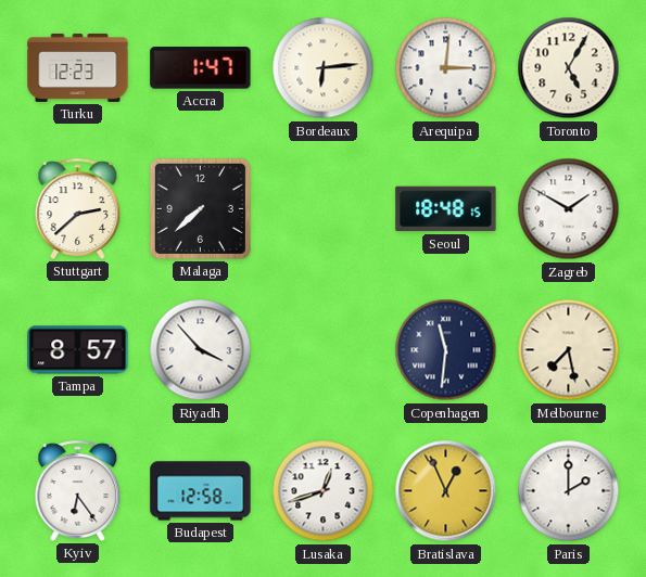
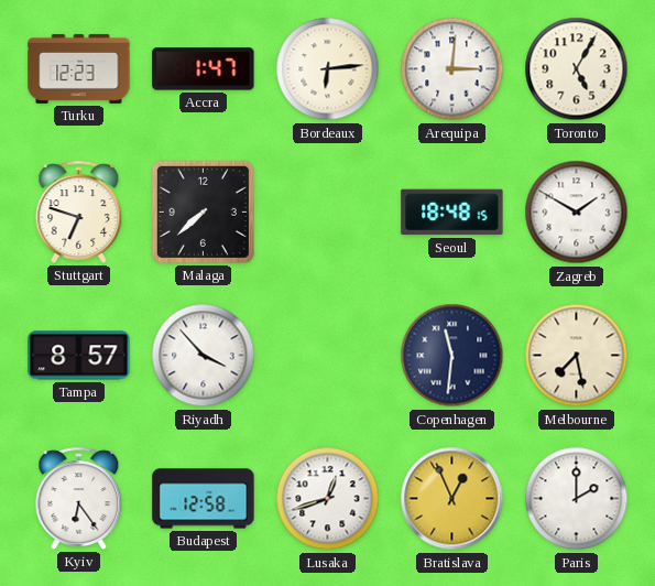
Stuttgart: 2:38 -> 6:48
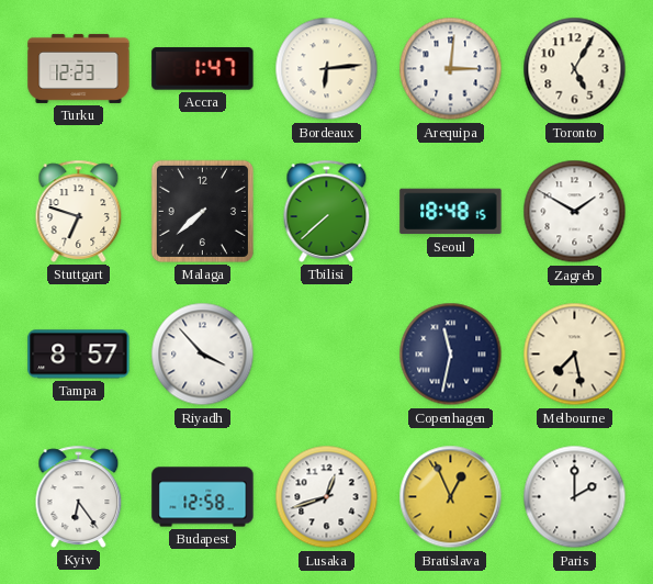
Tbilisi: none -> 7:38
Copenhagen: 11:31 -> 11:32
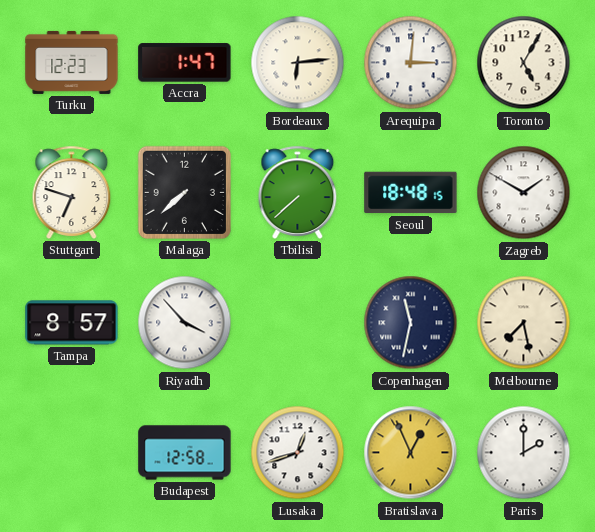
Kyiv: 6:24 -> none
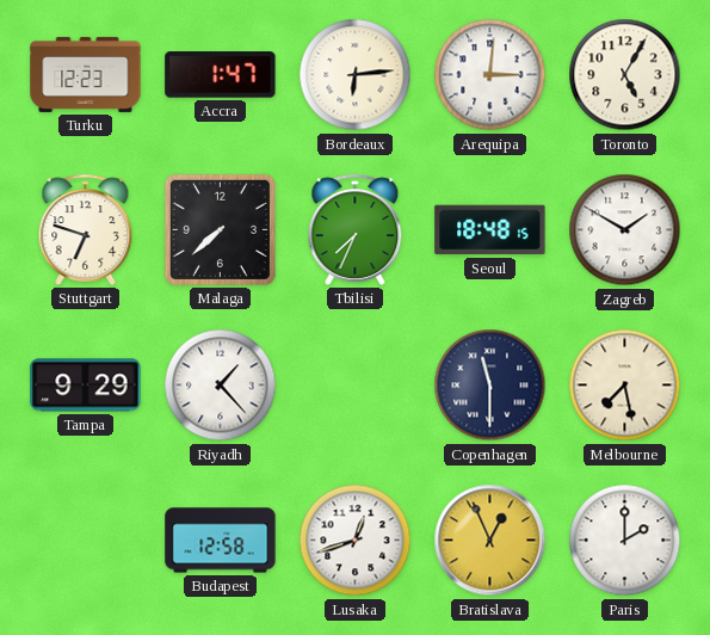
Tbilisi: 7:38 -> 7:34
Tampa: 8:57 -> 9:29
Riyadh: 3:53 -> 1:23
Copenhagen: 11:32 -> 11:30
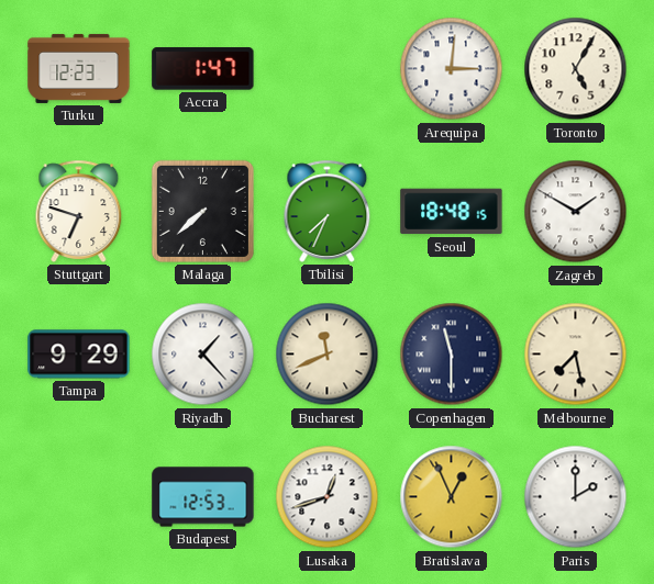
Bordeaux: 6:14 -> none
Bucharest: none -> 11:41
Budapest: 12:58 -> 12:53
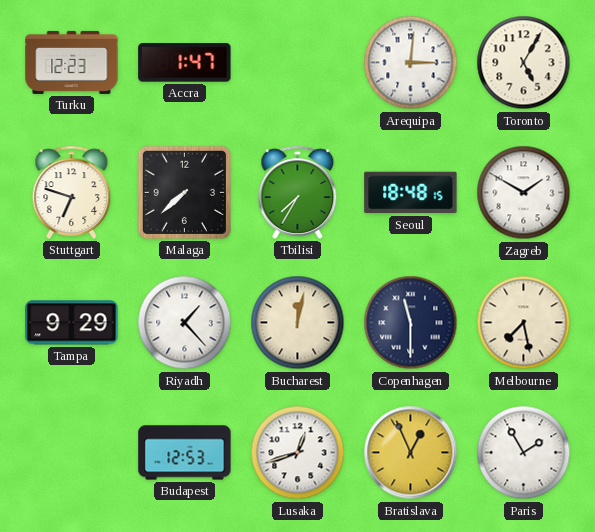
Tbilisi: 7:34 -> 7:35
Bucharest: 11:41 -> 12:02
Paris: 2:00 -> 1:55
